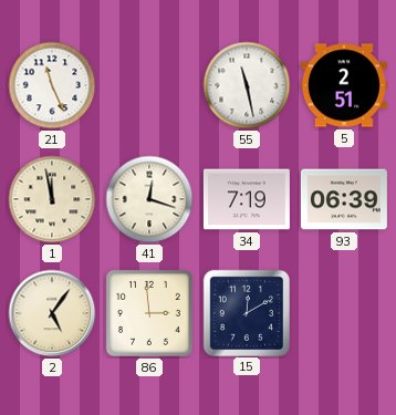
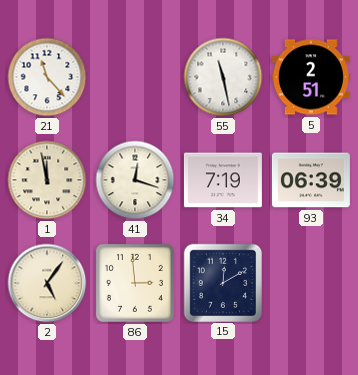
21: 11:26 -> 11:23
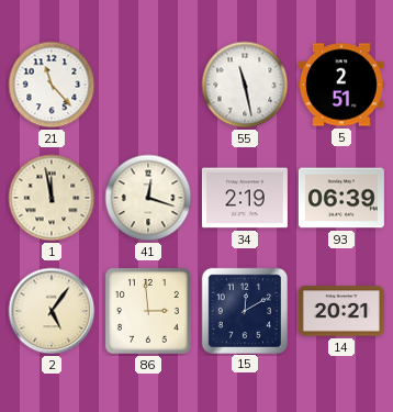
34: 7:19 -> 2:19
14: none -> 20:21
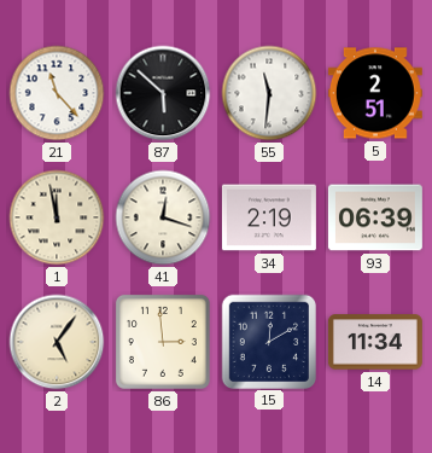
87: none -> 5:52
55: 11:28 -> 11:31
14: 20:21 -> 11:34
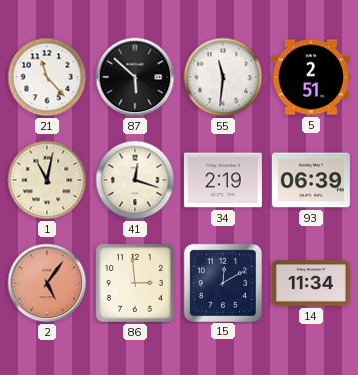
1: 11:58 -> 11:02
2 dial: cream -> salmon
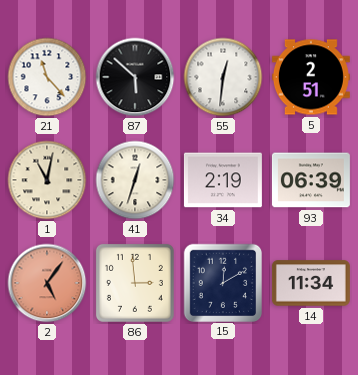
55: 11:31 -> 12:31
41: 12:18 -> 12:33
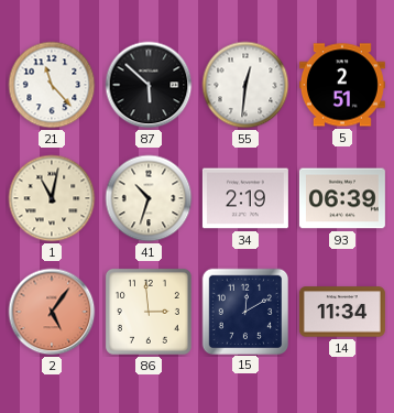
41: 12:33 -> 10:33
